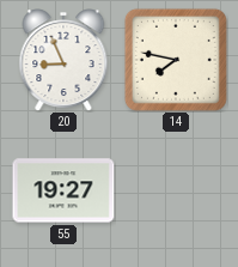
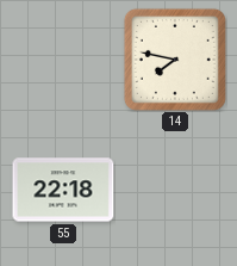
20: 8:56 -> none
55: 19:27 -> 22:18
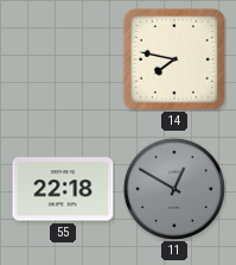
11: none -> 12:50
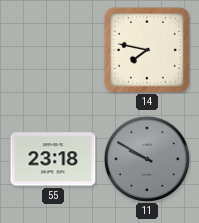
55: 22:18 -> 23:18
11: 12:50 -> 9:50
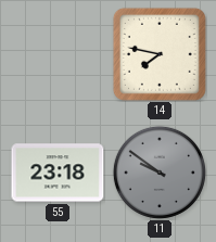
11: 9:50 -> 9:51
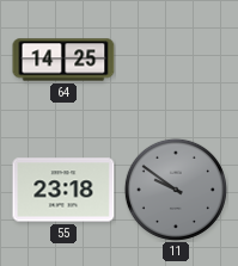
64: none -> 14:25
14: 7:47 -> none
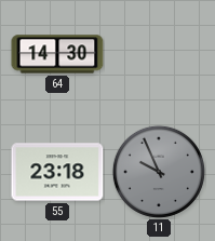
64: 14:25 -> 14:30
11: 9:51 -> 9:56
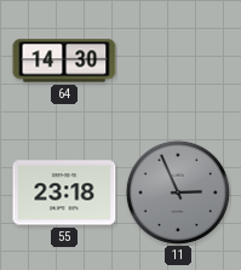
11: 9:56 -> 2:56
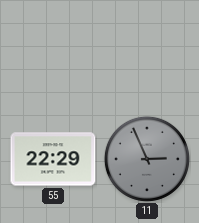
64: 14:30 -> none
55: 23:18 -> 22:29
